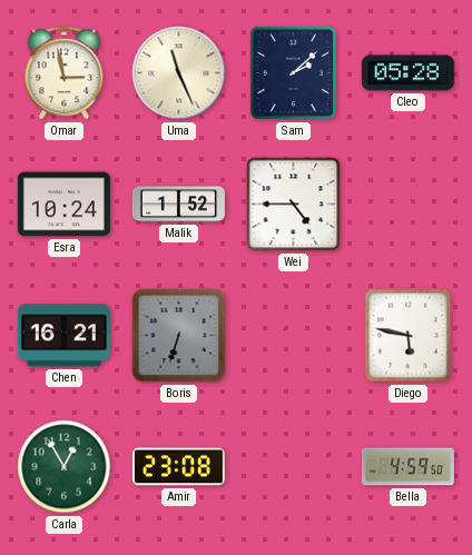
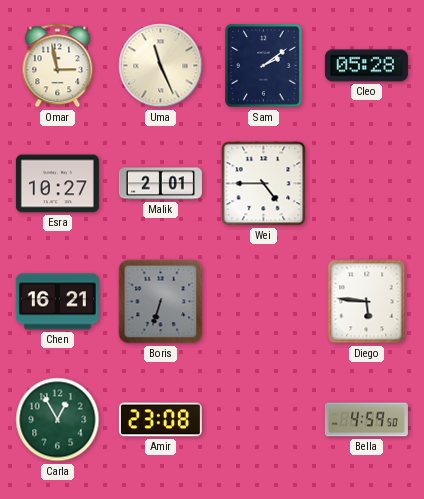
Sam: 2:08 -> 2:09
Esra: 10:24 -> 10:27
Malik: 1:52 -> 2:01
Diego: 5:47 -> 5:46
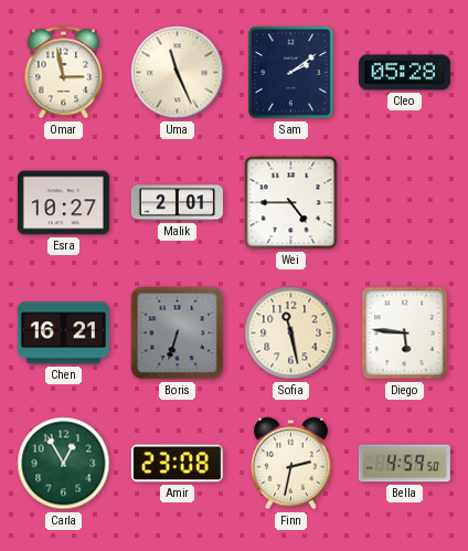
Sofia: none -> 11:28
Finn: none -> 2:32
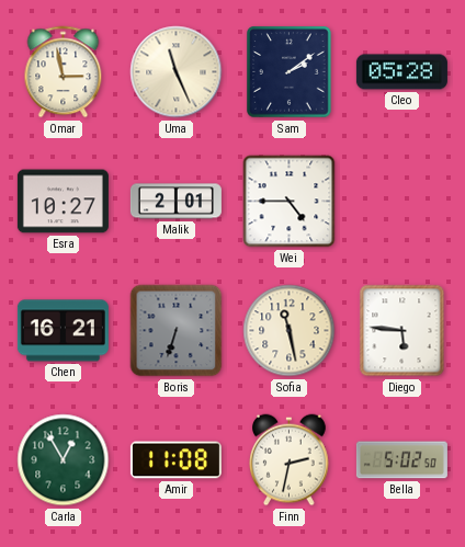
Amir: 23:08 -> 11:08
Bella: 4:59 -> 5:02
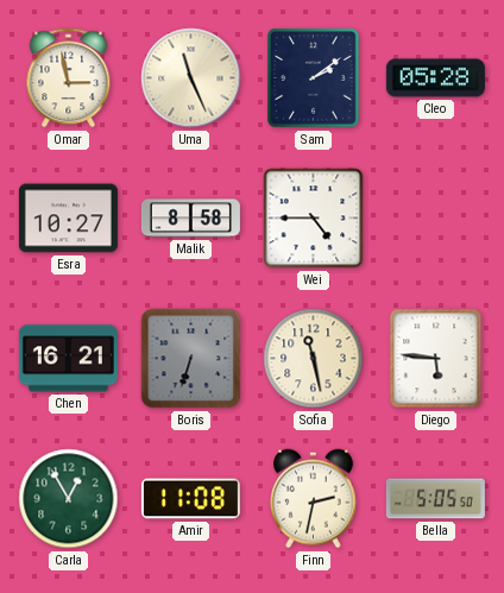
Malik: 2:01 -> 8:58
Bella: 5:02 -> 5:05
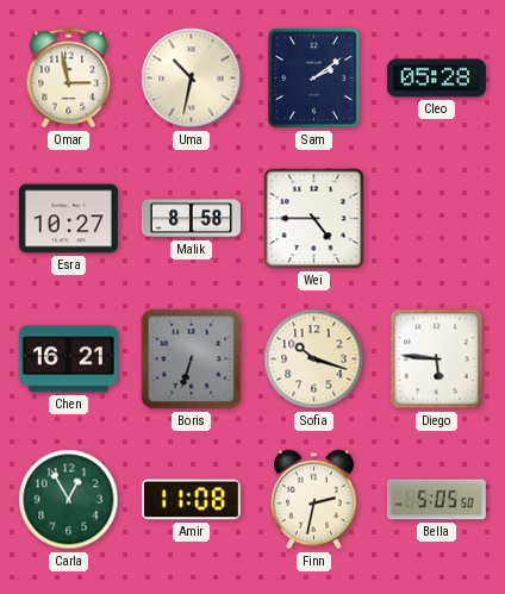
Uma: 11:26 -> 10:32
Sofia: 11:28 -> 10:18
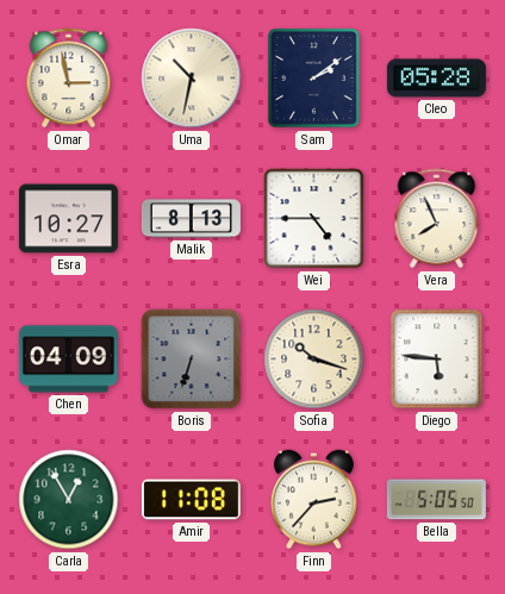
Malik: 8:58 -> 8:13
Vera: none -> 7:56
Chen: 16:21 -> 04:09
Finn: 2:32 -> 2:37
